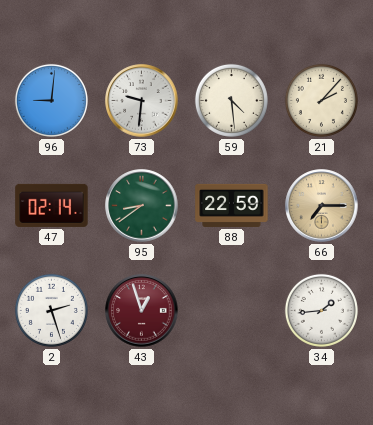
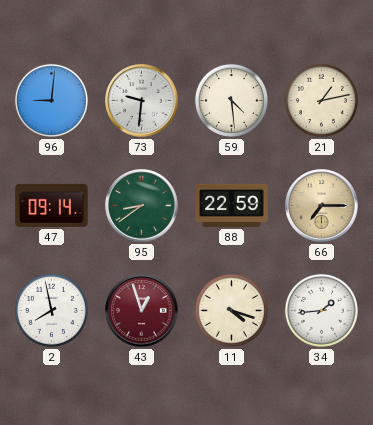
21: 2:07 -> 1:13
47: 02:14 -> 09:14
2: 2:27 -> 7:58
11: none -> 4:18
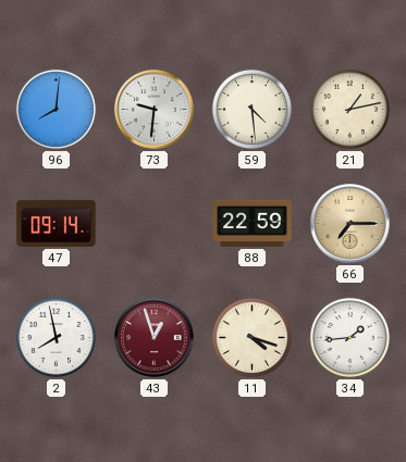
96: 9:01 -> 8:01
95: 8:39 -> none
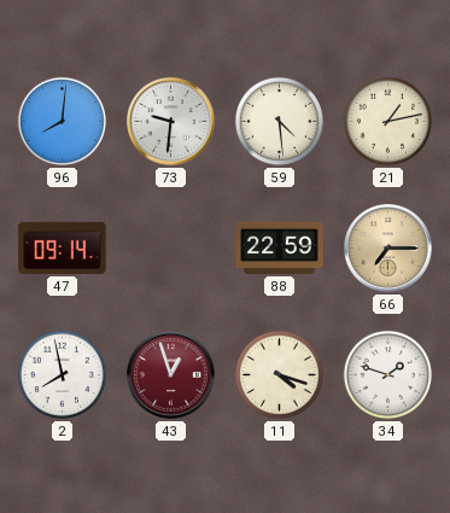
34: 1:44 -> 1:48
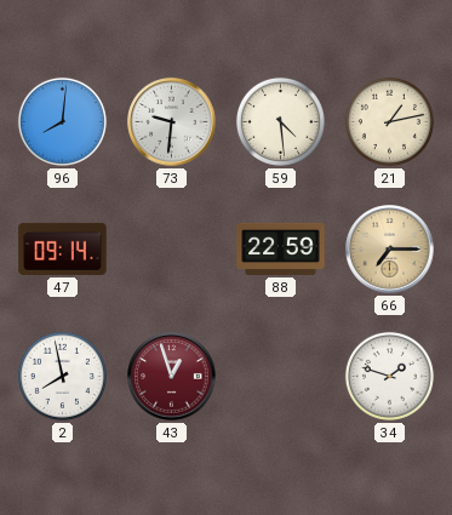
11: 4:18 -> none
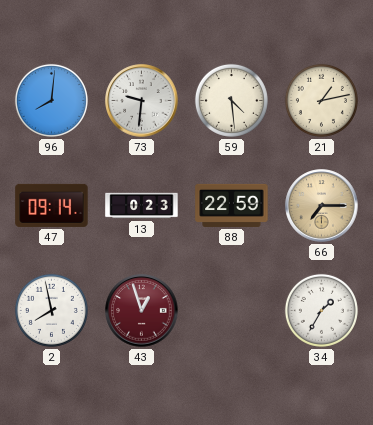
13: none -> 0:23
34: 1:48 -> 1:35
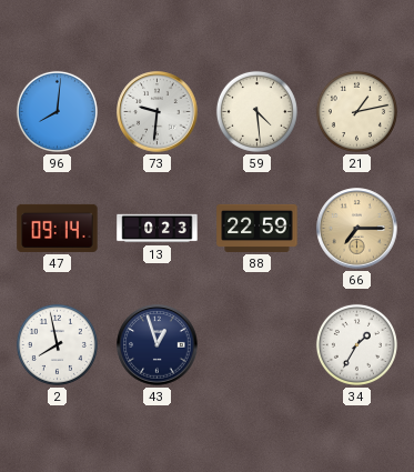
43 dial: burgundy -> navy
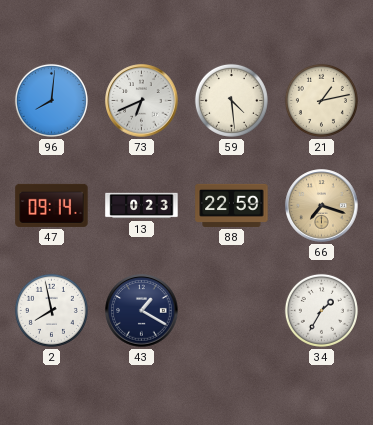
73: 9:31 -> 6:41
66: 7:15 -> 7:18
43: 12:57 -> 1:20
